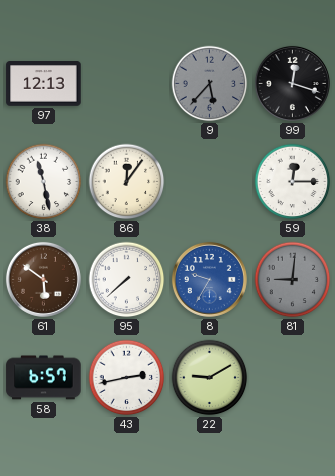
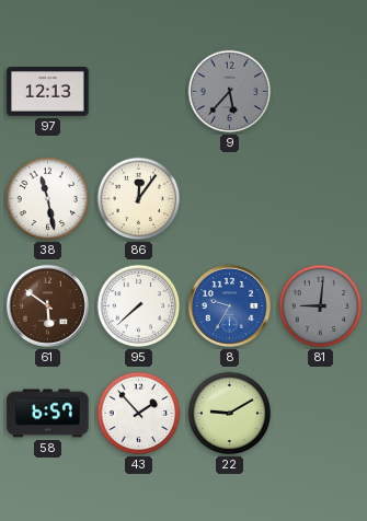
99: 12:18 -> none
59: 12:15 -> none
43: 2:43 -> 1:53
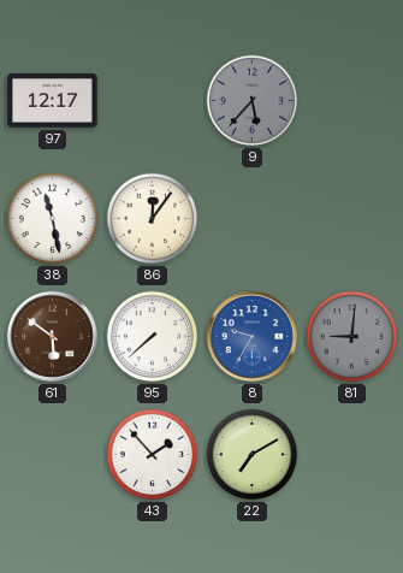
97: 12:13 -> 12:17
58: 6:57 -> none
22: 9:10 -> 7:10
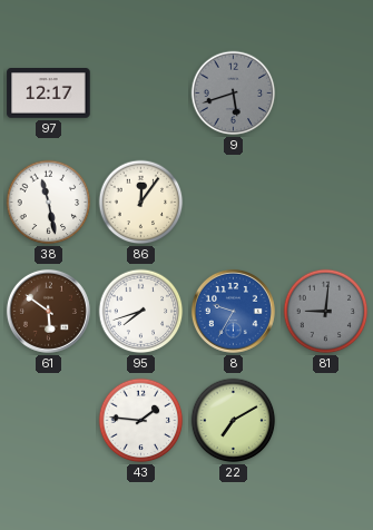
9: 5:37 -> 5:42
95: 7:38 -> 7:42
43: 1:53 -> 1:46
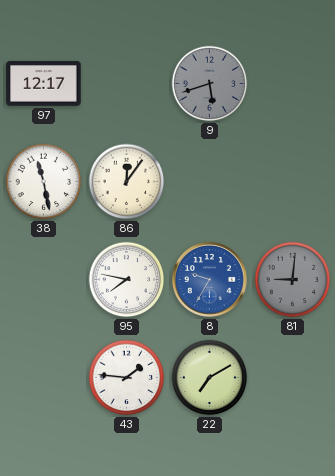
61: 5:51 -> none
95: 7:42 -> 7:47
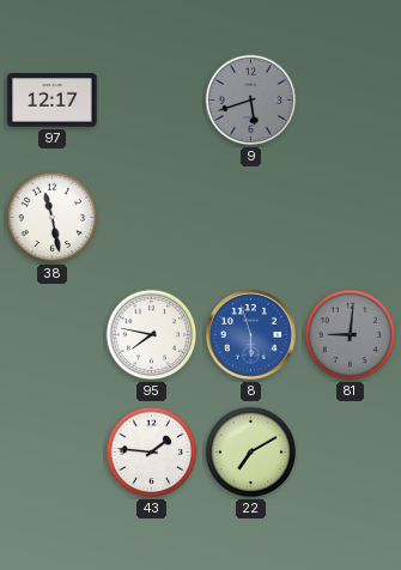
86: 12:06 -> none
8: 9:35 -> 5:57
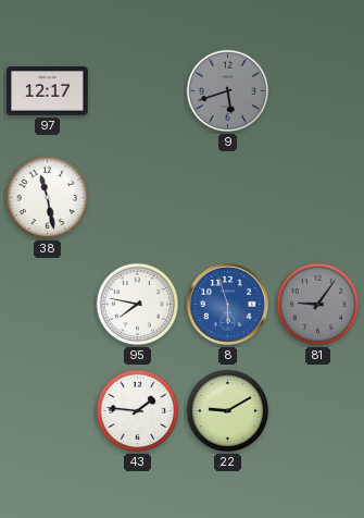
81: 9:01 -> 9:06
22: 7:10 -> 9:10
